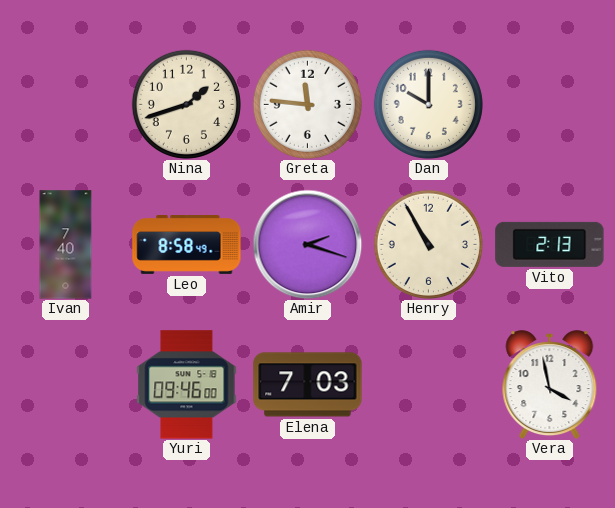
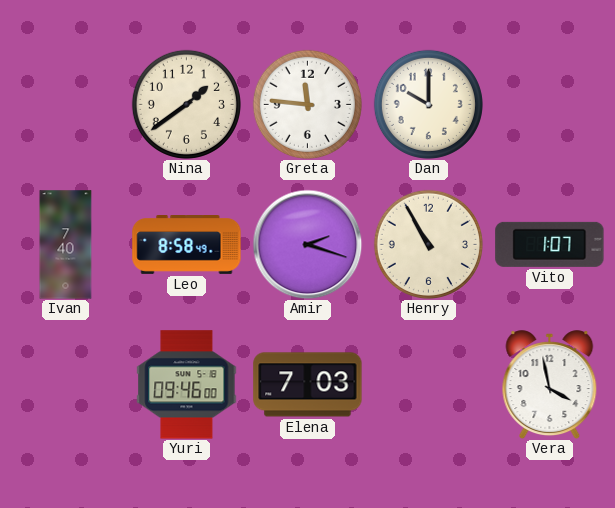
Nina: 1:42 -> 1:39
Vito: 2:13 -> 1:07
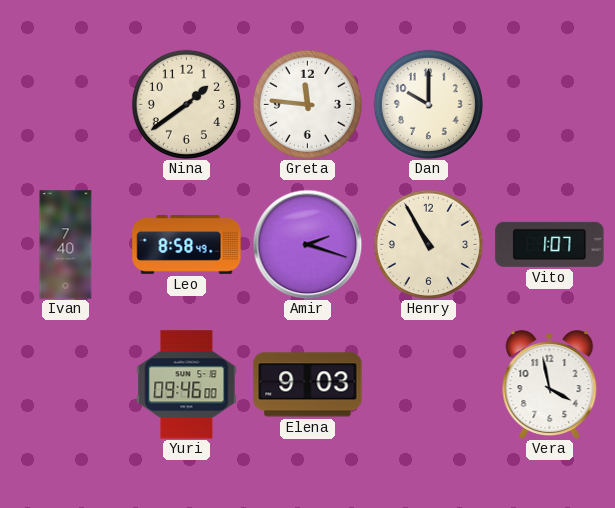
Elena: 7:03 -> 9:03
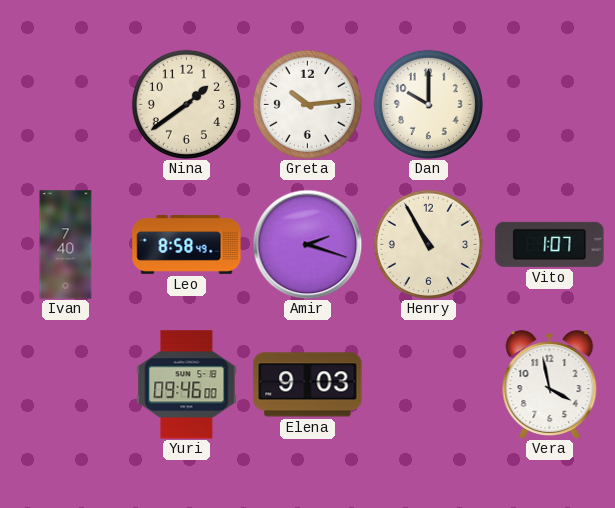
Greta: 11:46 -> 10:14
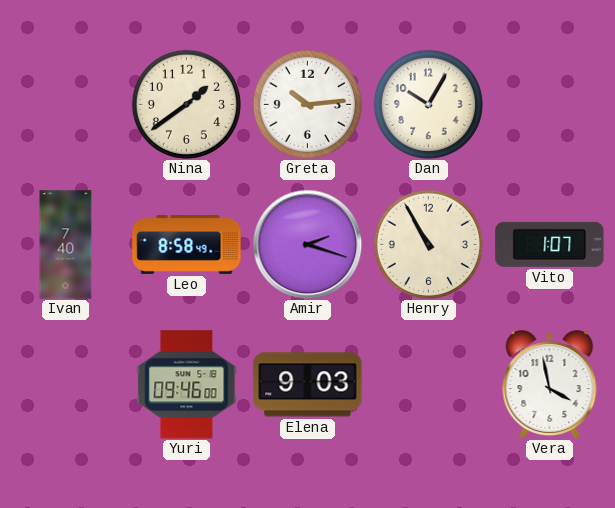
Dan: 10:00 -> 10:05
